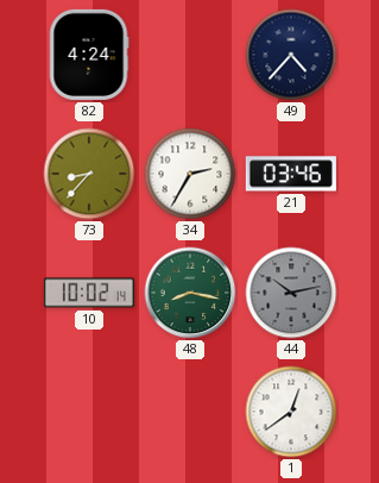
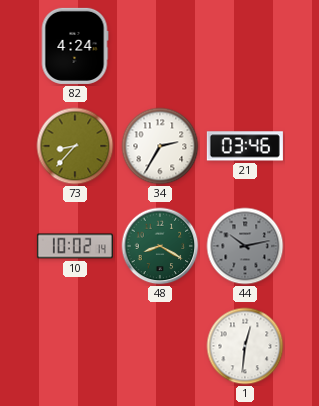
49: 4:37 -> none
48: 8:17 -> 8:20
1: 12:39 -> 12:31
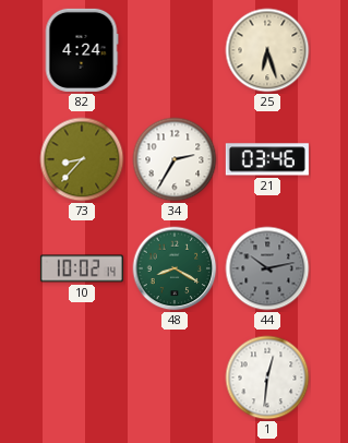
25: none -> 6:27
